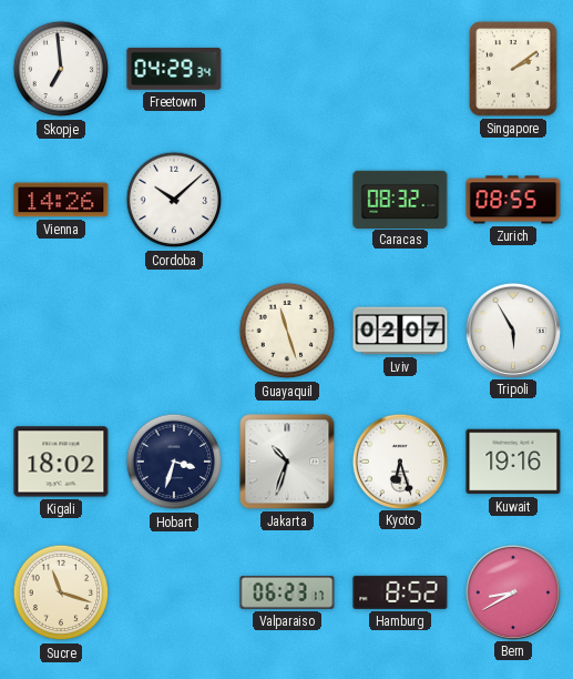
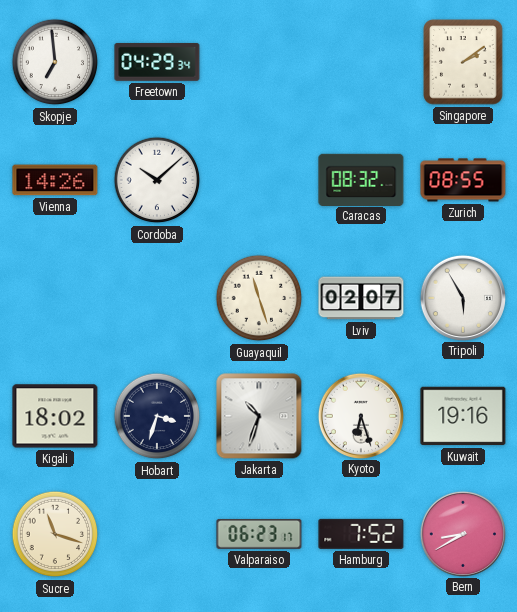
Hamburg: 8:52 -> 7:52
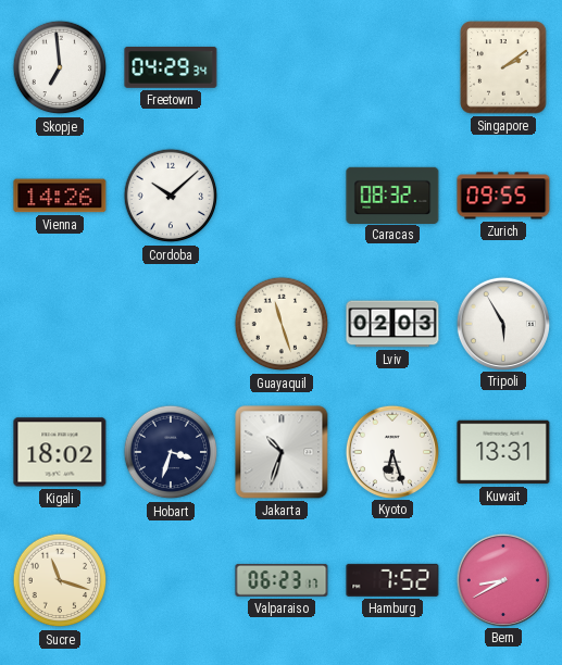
Zurich: 08:55 -> 09:55
Lviv: 02:07 -> 02:03
Kuwait: 19:16 -> 13:31
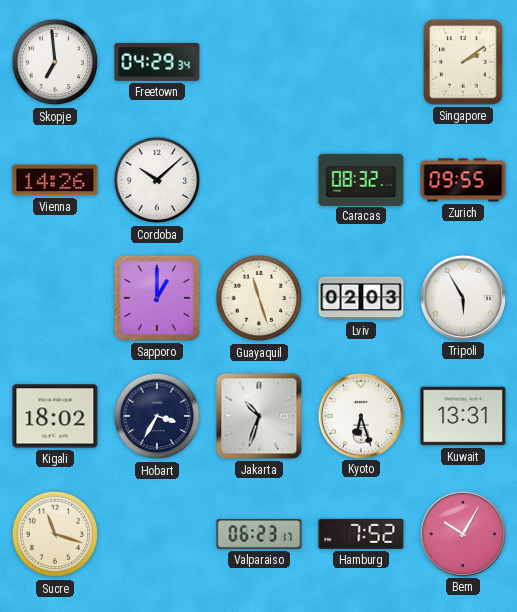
Sapporo: none -> 1:00
Hobart: 3:33 -> 3:35
Bern: 8:40 -> 10:05
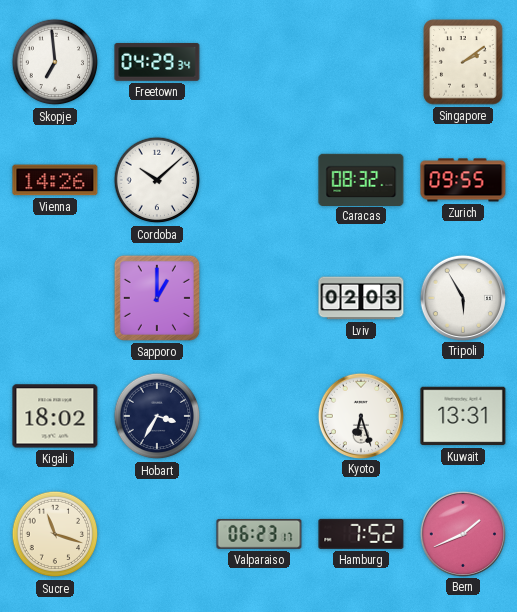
Guayaquil: 11:27 -> none
Jakarta: 10:33 -> none
Bern: 10:05 -> 1:41
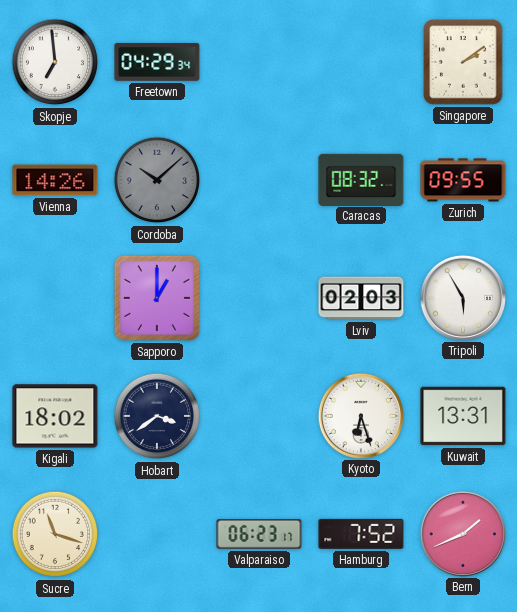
Cordoba dial: white -> grey
Hobart: 3:35 -> 3:39
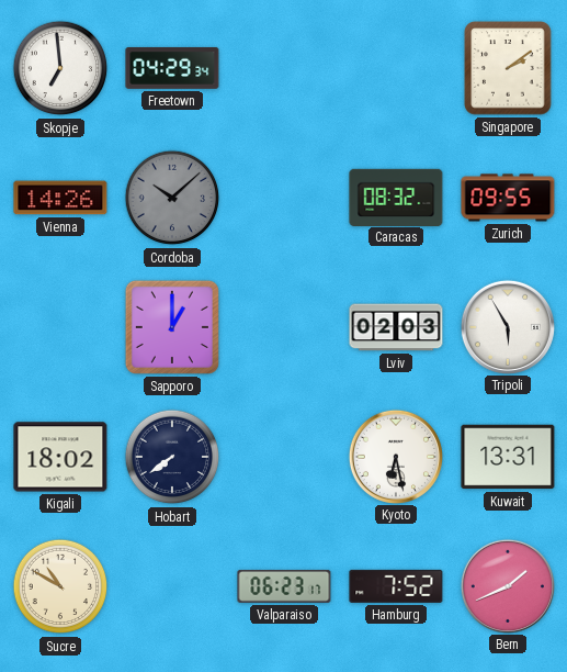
Hobart: 3:39 -> 7:39
Kyoto: 6:27 -> 6:28
Sucre: 11:18 -> 10:50
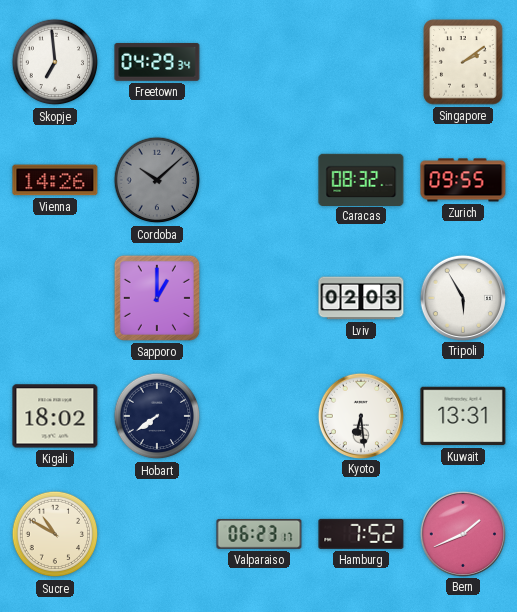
Kyoto: 6:28 -> 6:29
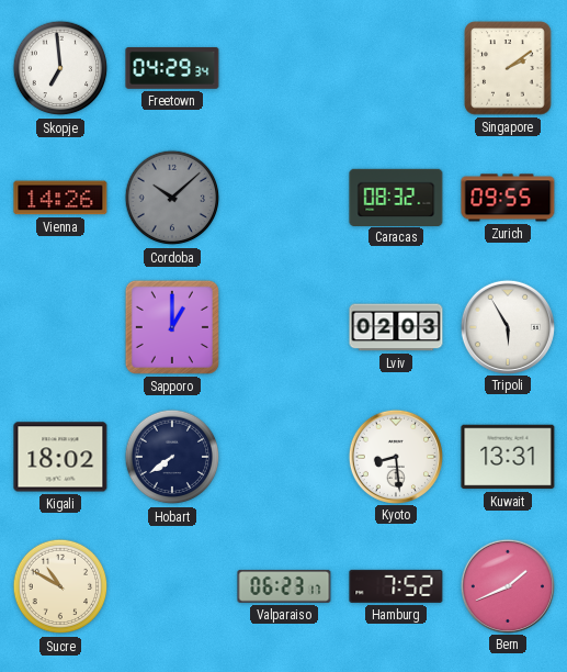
Kyoto: 6:29 -> 8:29
